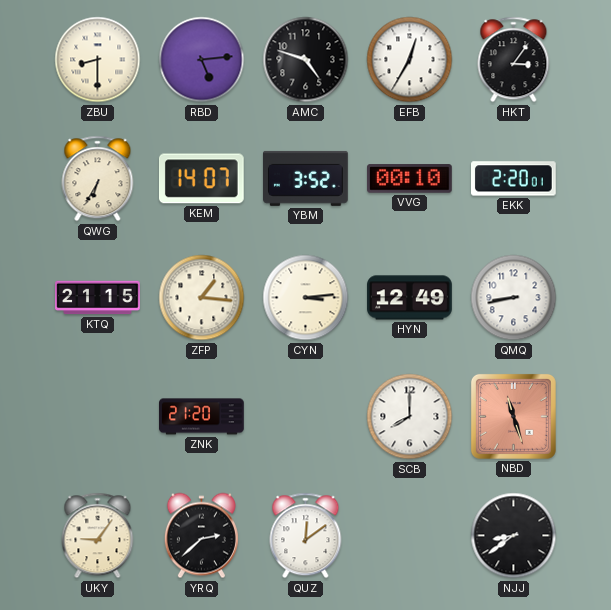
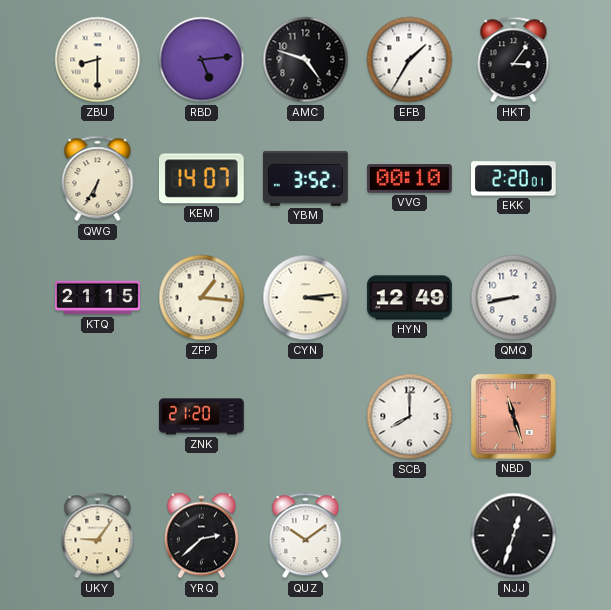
EFB: 12:35 -> 1:35
QUZ: 12:09 -> 10:09
NJJ: 8:39 -> 12:33
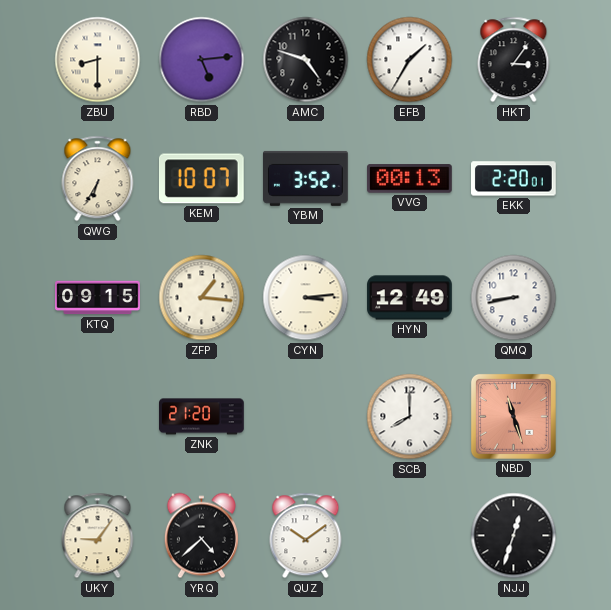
KEM: 14:07 -> 10:07
VVG: 00:10 -> 00:13
KTQ: 21:15 -> 09:15
YRQ: 2:38 -> 4:38
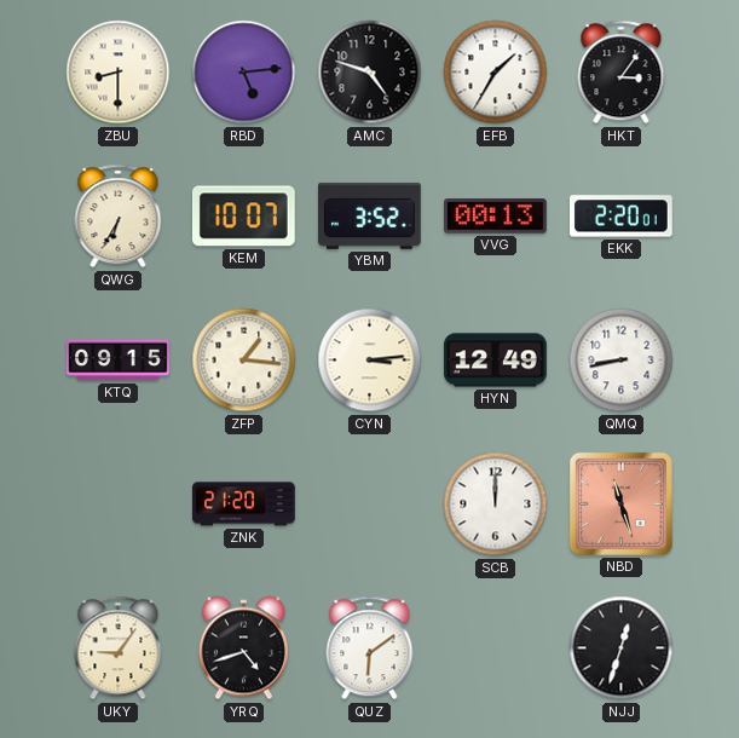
SCB: 8:00 -> 12:00
YRQ: 4:38 -> 4:42
QUZ: 10:09 -> 6:09
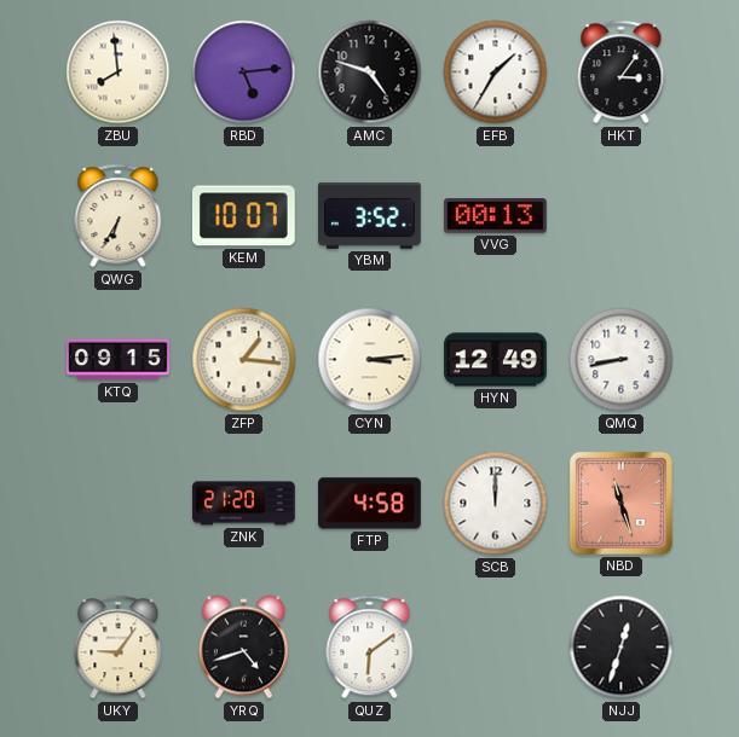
ZBU: 8:30 -> 7:59
EKK: 2:20 -> none
FTP: none -> 4:58
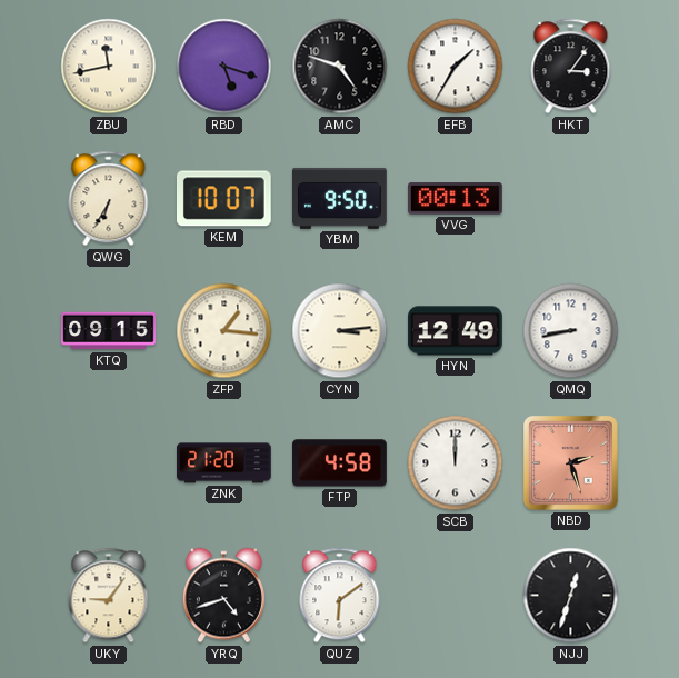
ZBU: 7:59 -> 11:43
RBD: 5:14 -> 5:18
YBM: 3:52 -> 9:50
NBD: 11:27 -> 2:27
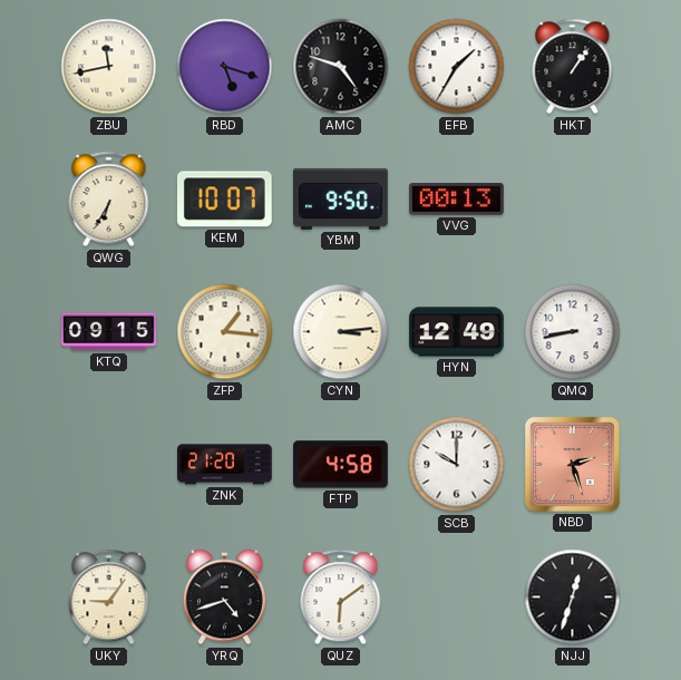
HKT: 3:06 -> 1:06
SCB: 12:00 -> 10:00
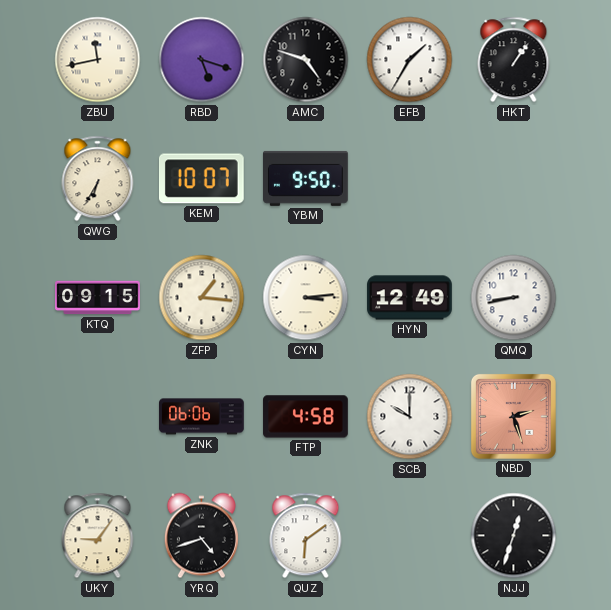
VVG: 00:13 -> none
ZNK: 21:20 -> 06:06
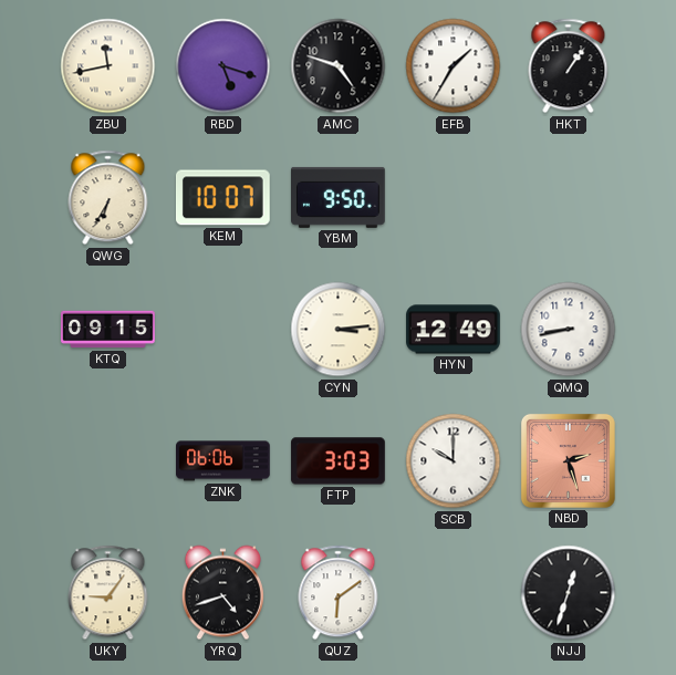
ZFP: 1:16 -> none
FTP: 4:58 -> 3:03
